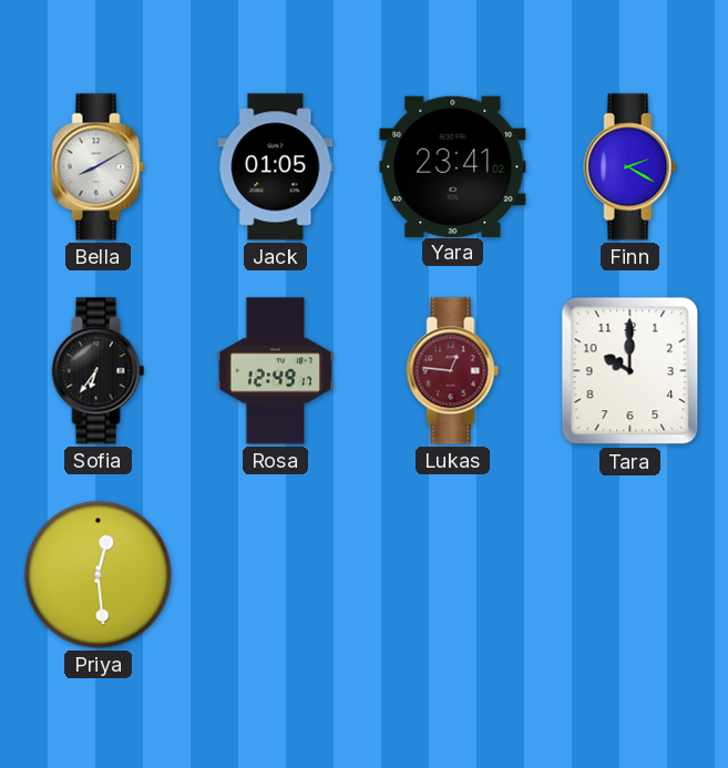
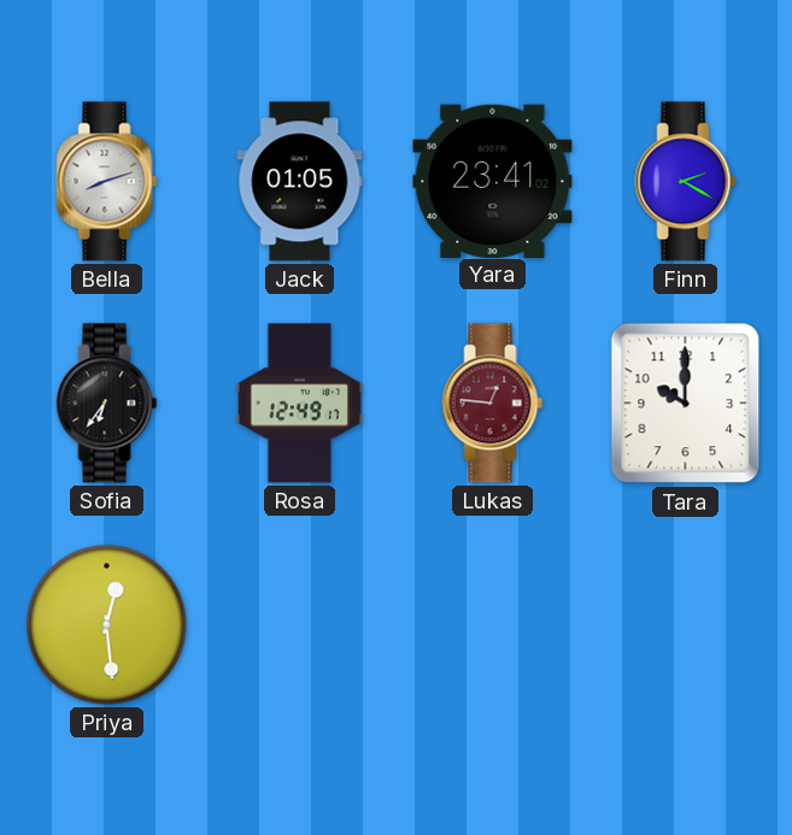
Bella: 8:10 -> 8:12
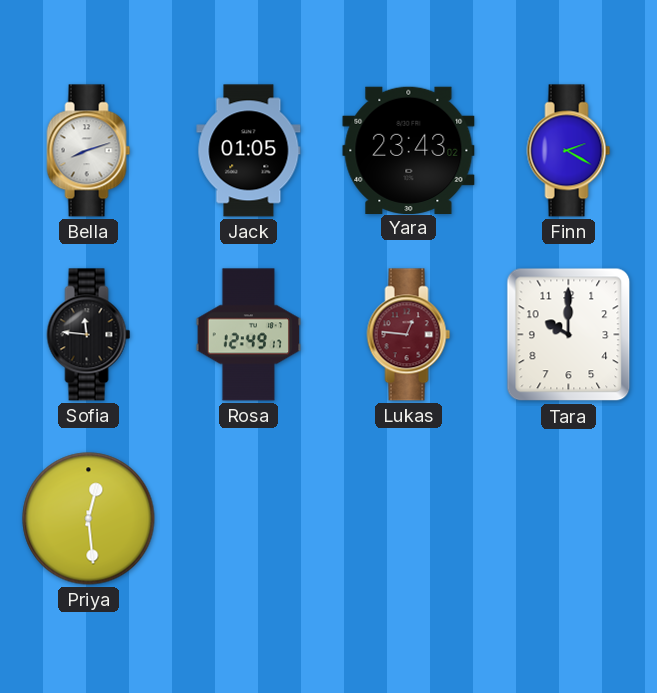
Yara: 23:41 -> 23:43
Sofia: 6:36 -> 11:46
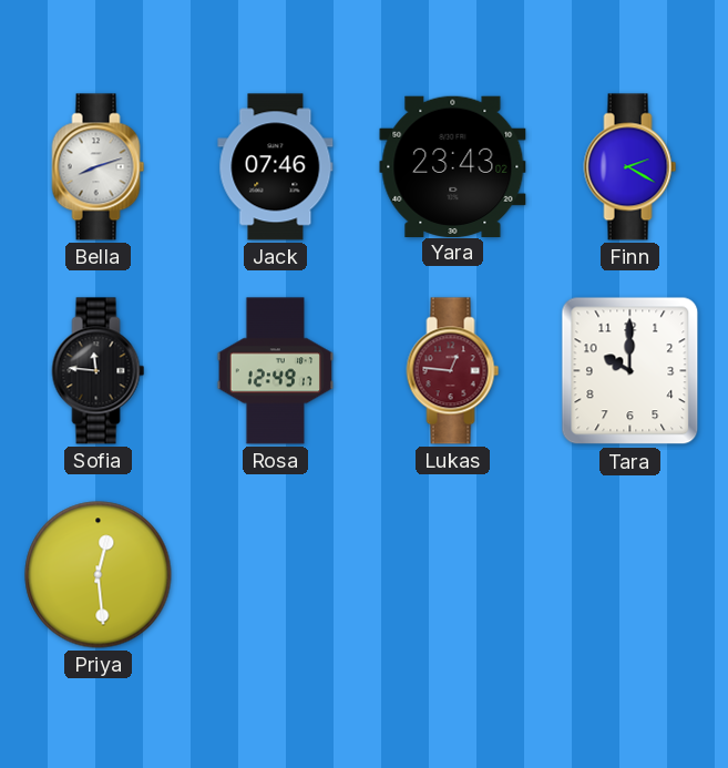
Jack: 01:05 -> 07:46
